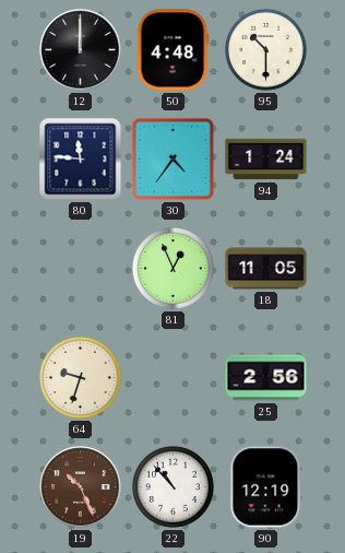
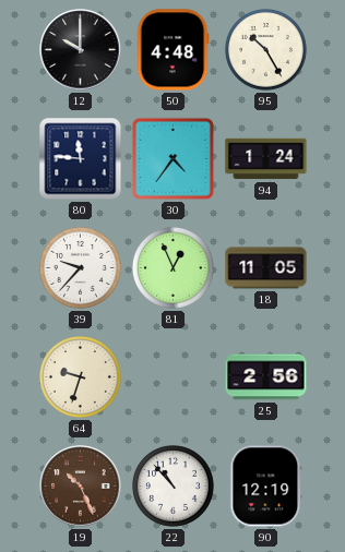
12: 12:00 -> 10:00
95: 10:30 -> 10:25
39: none -> 9:37
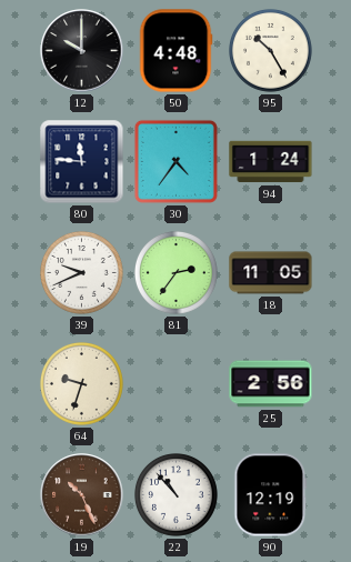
39: 9:37 -> 9:41
81: 12:56 -> 2:36
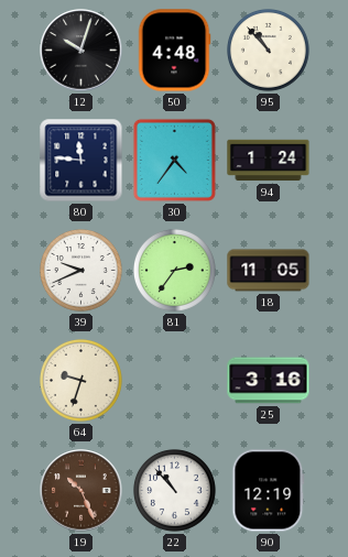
12: 10:00 -> 10:03
95: 10:25 -> 10:53
25: 2:56 -> 3:16
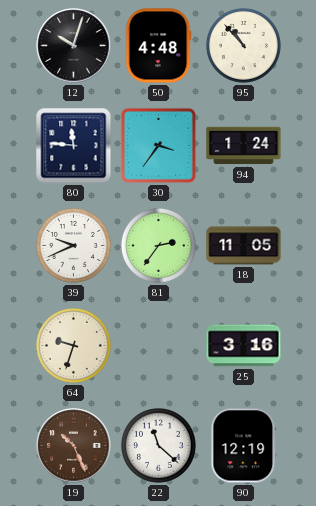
30: 4:36 -> 3:36
22: 10:53 -> 11:22
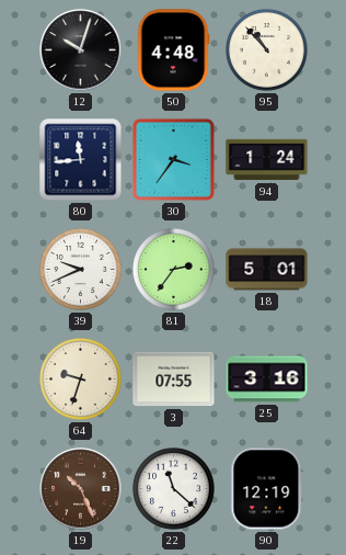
80: 11:46 -> 11:44
18: 11:05 -> 5:01
3: none -> 07:55
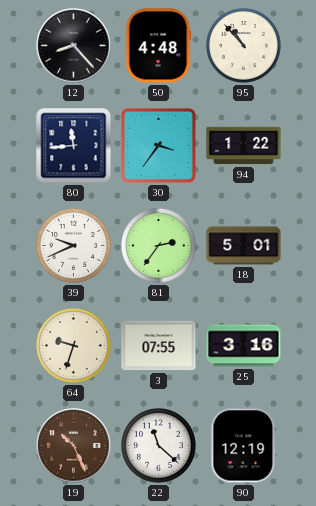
12: 10:03 -> 8:23
94: 1:24 -> 1:22
